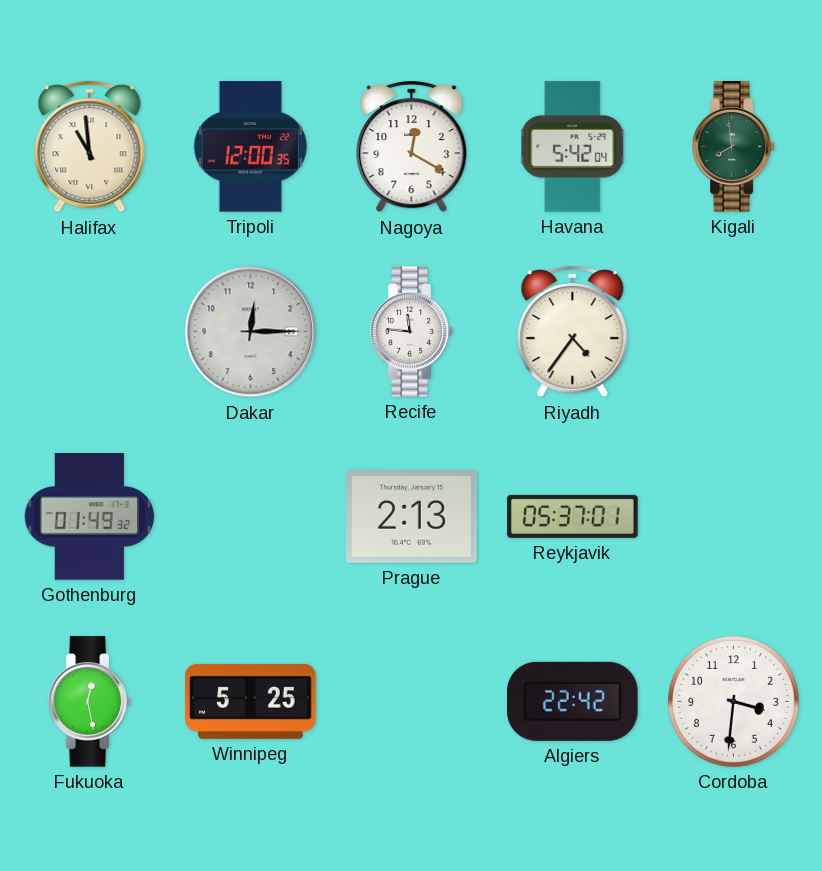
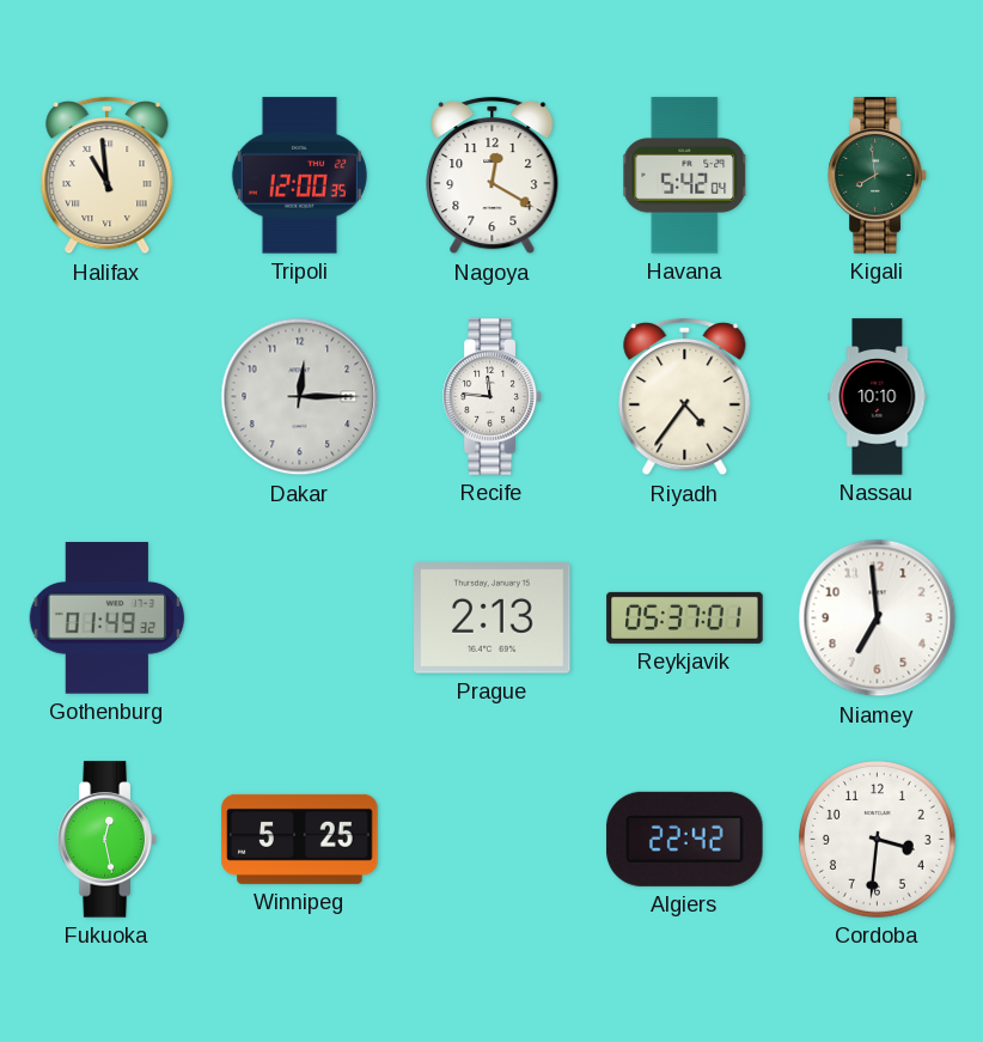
Nassau: none -> 10:10
Niamey: none -> 6:59
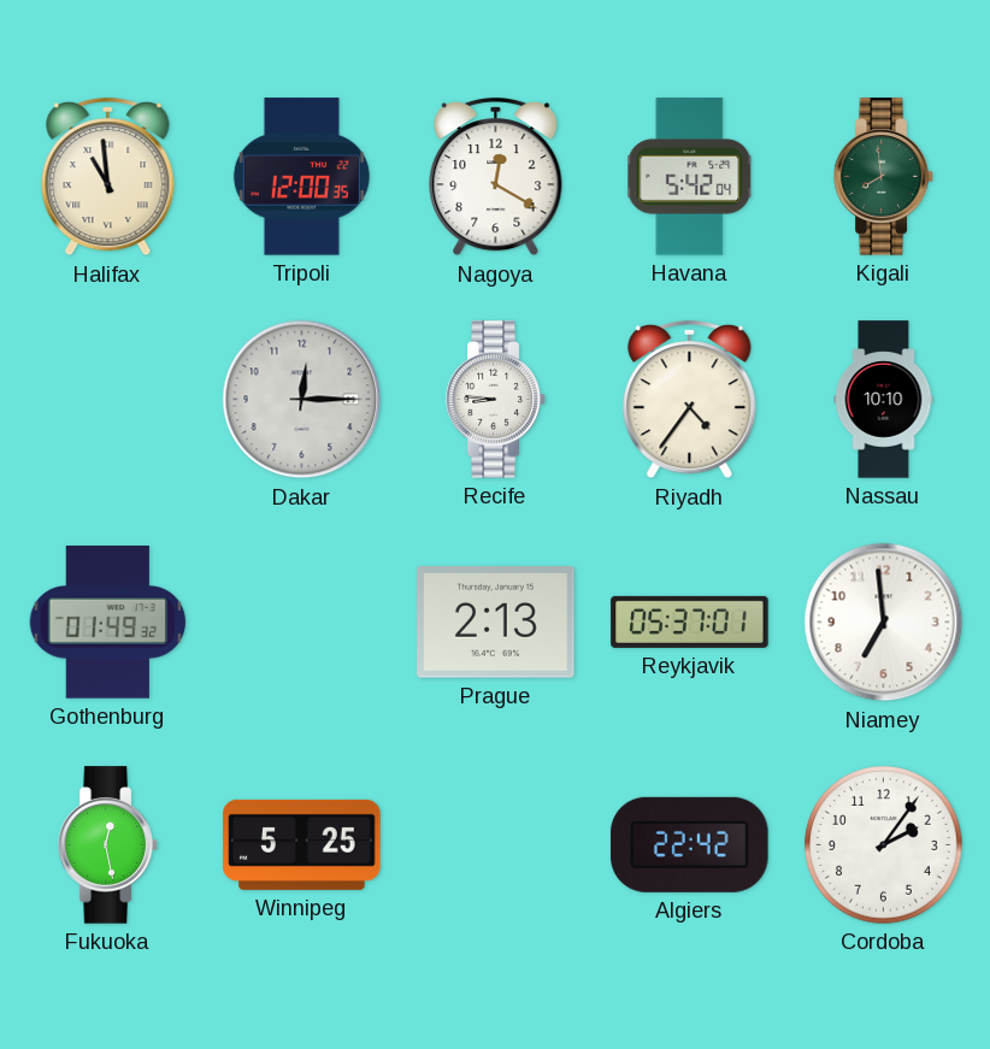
Recife: 11:46 -> 8:46
Cordoba: 3:31 -> 2:06
